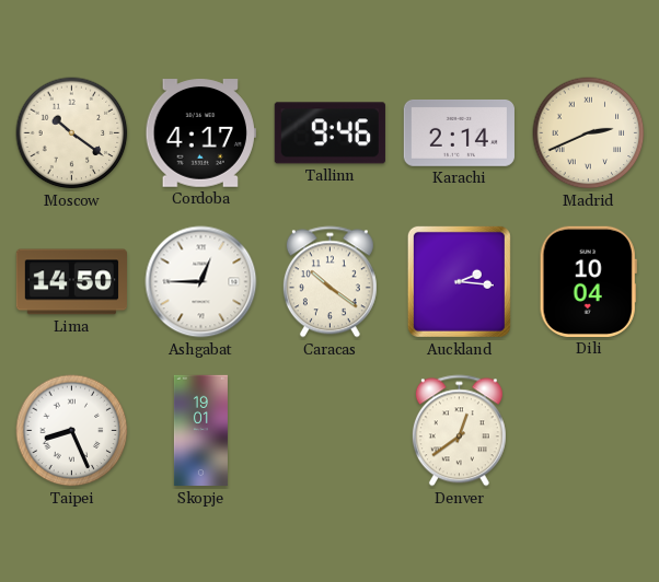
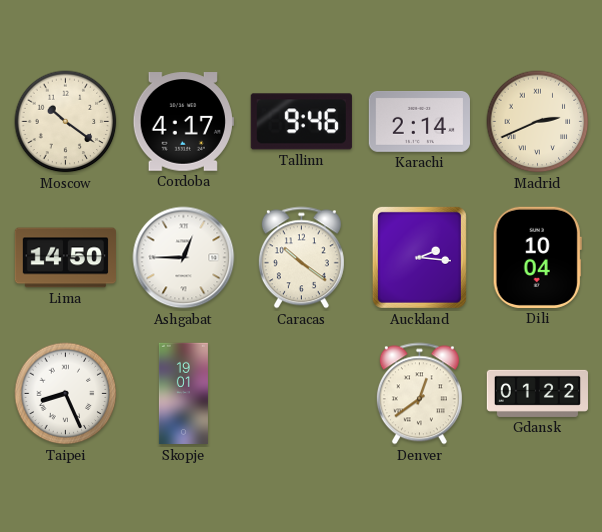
Gdansk: none -> 01:22
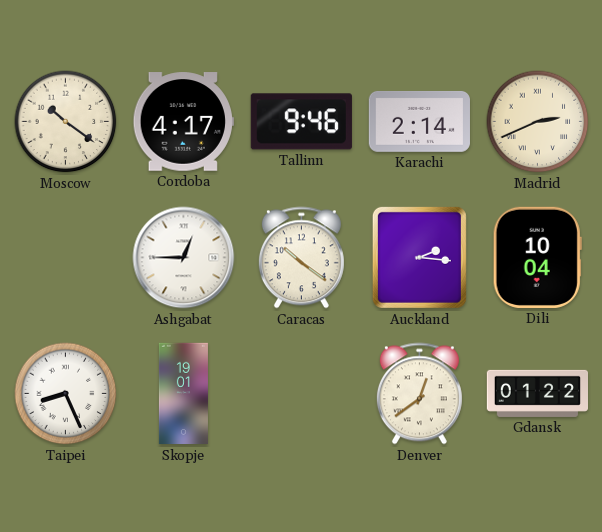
Lima: 14:50 -> none
